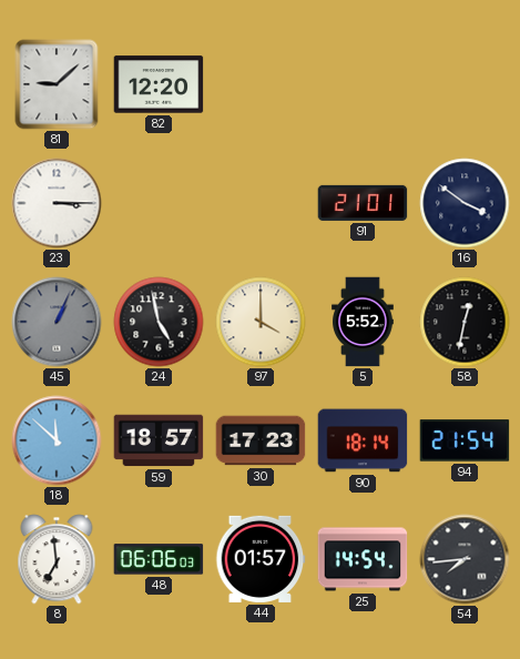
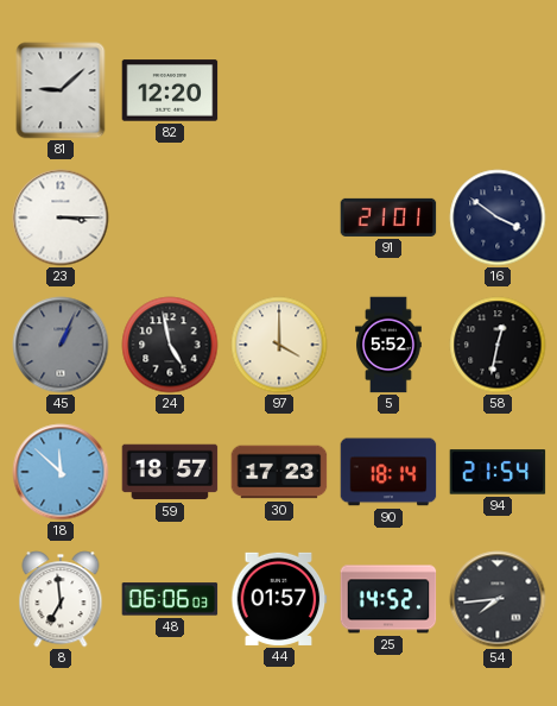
25: 14:54 -> 14:52
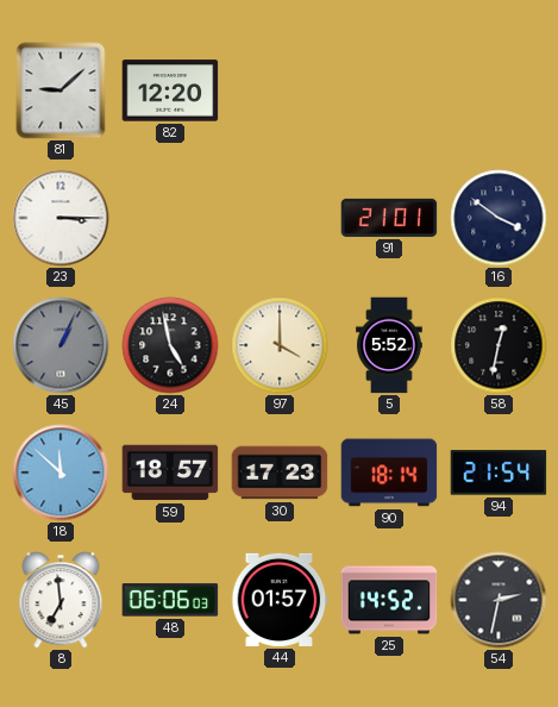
54: 7:44 -> 2:32
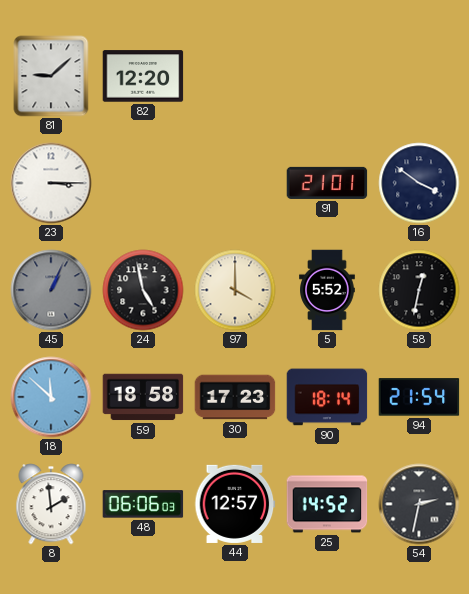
59: 18:57 -> 18:58
8: 6:59 -> 1:59
44: 01:57 -> 12:57
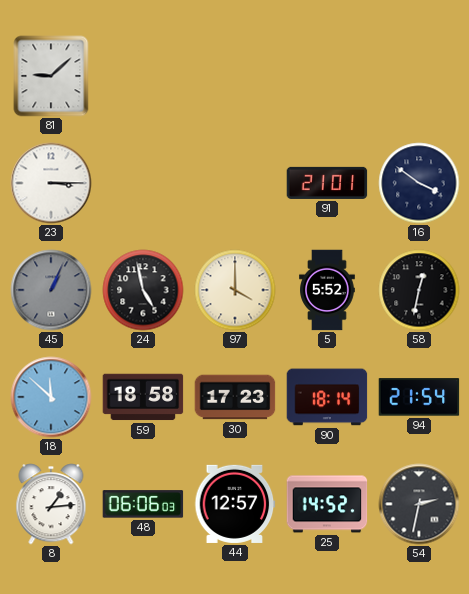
82: 12:20 -> none
8: 1:59 -> 1:14
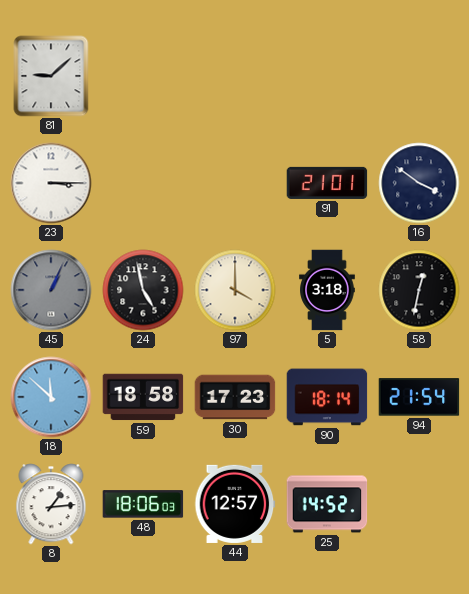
5: 5:52 -> 3:18
48: 06:06 -> 18:06
54: 2:32 -> none
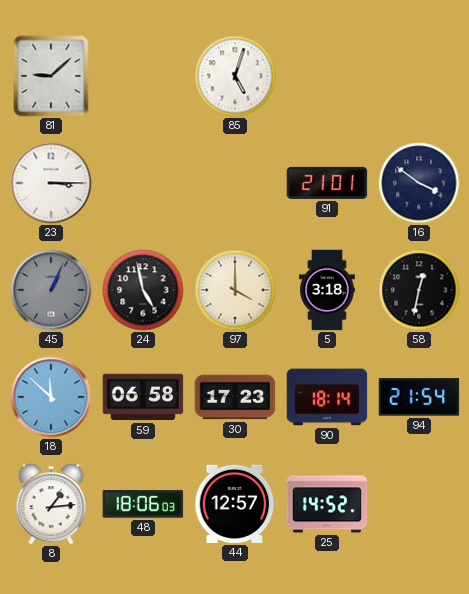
85: none -> 5:03
59: 18:58 -> 06:58
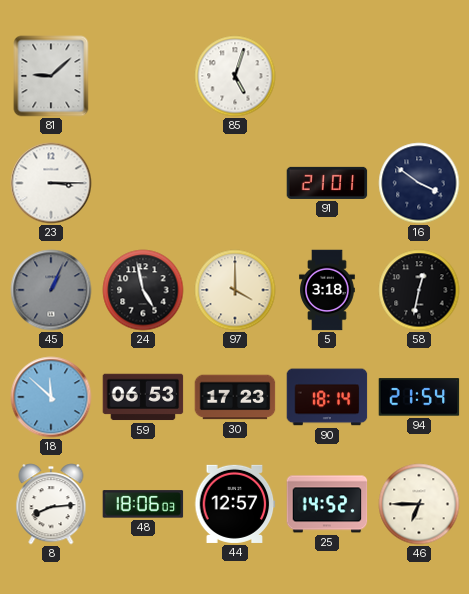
59: 06:58 -> 06:53
8: 1:14 -> 8:14
46: none -> 6:45
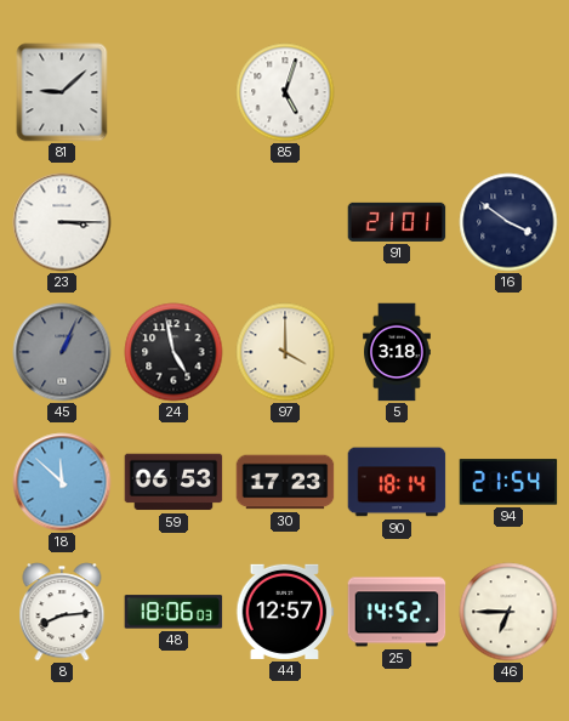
58: 12:32 -> none
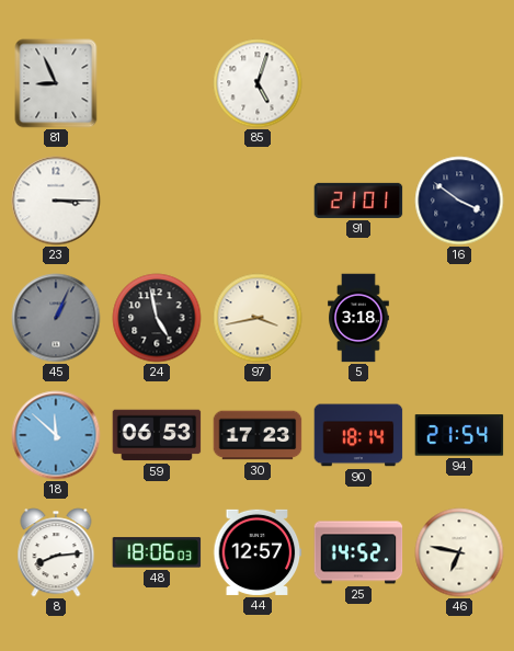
81: 9:08 -> 8:56
97: 4:00 -> 3:43
46: 6:45 -> 6:47
